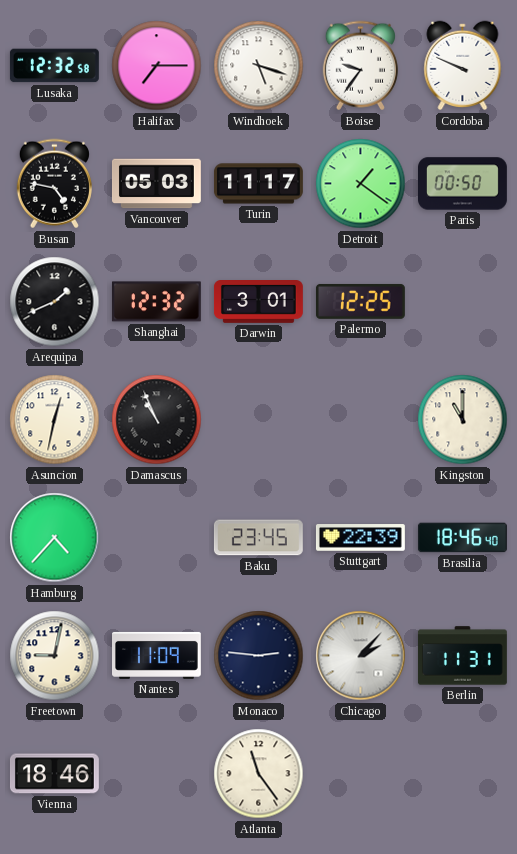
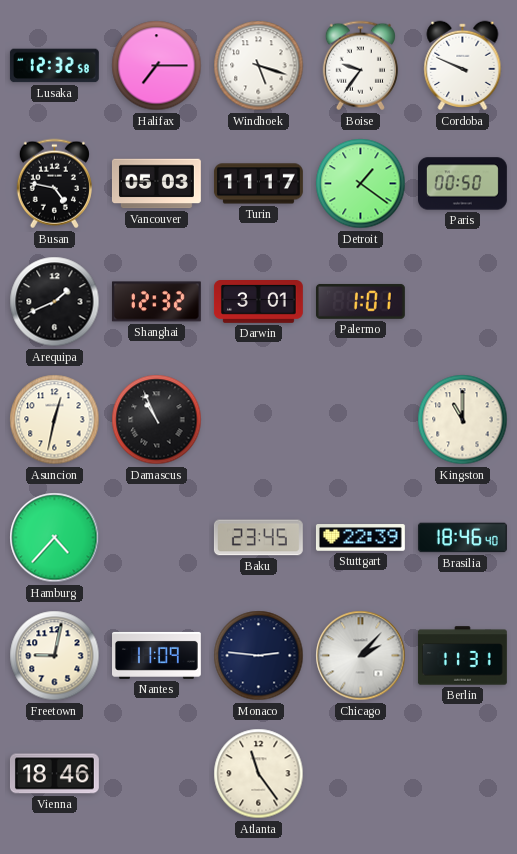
Palermo: 12:25 -> 1:01
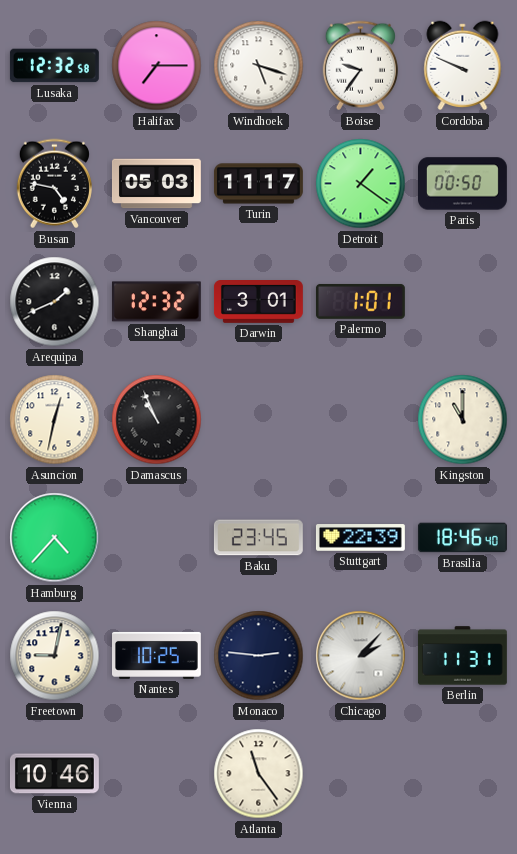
Nantes: 11:09 -> 10:25
Vienna: 18:46 -> 10:46
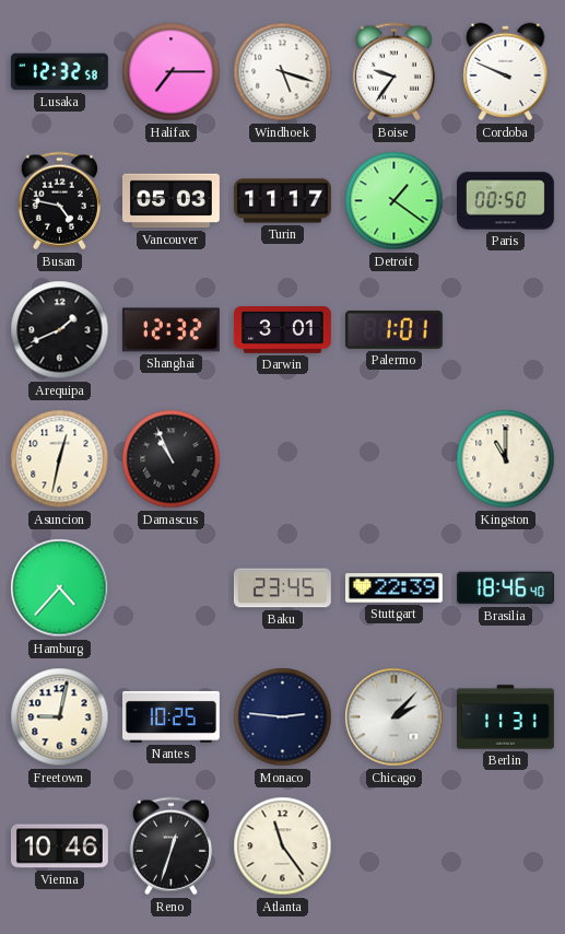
Reno: none -> 12:33
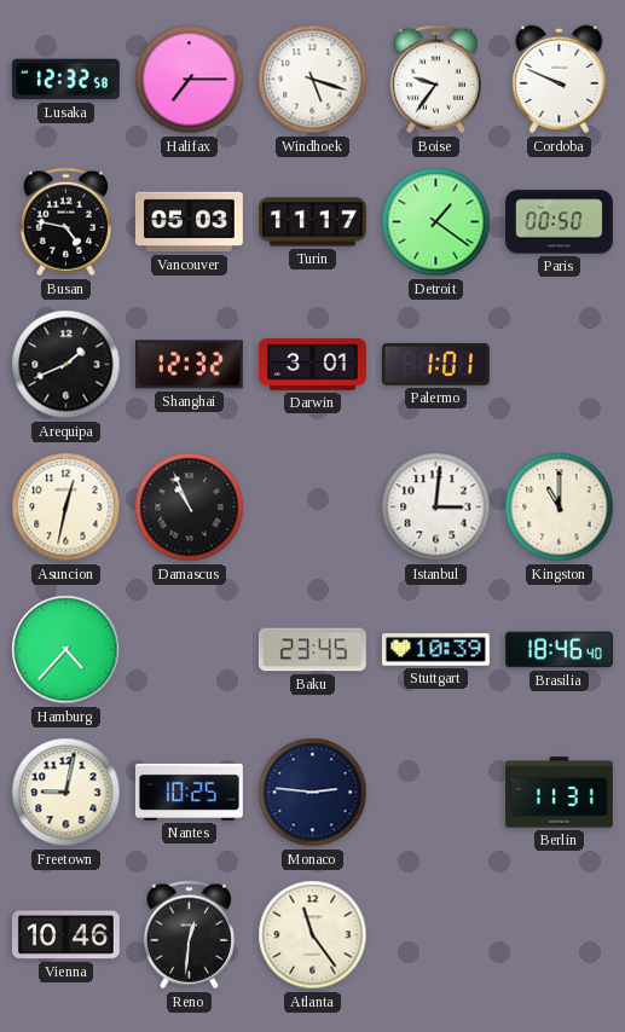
Istanbul: none -> 3:01
Stuttgart: 22:39 -> 10:39
Chicago: 2:07 -> none
Reno: 12:33 -> 12:31
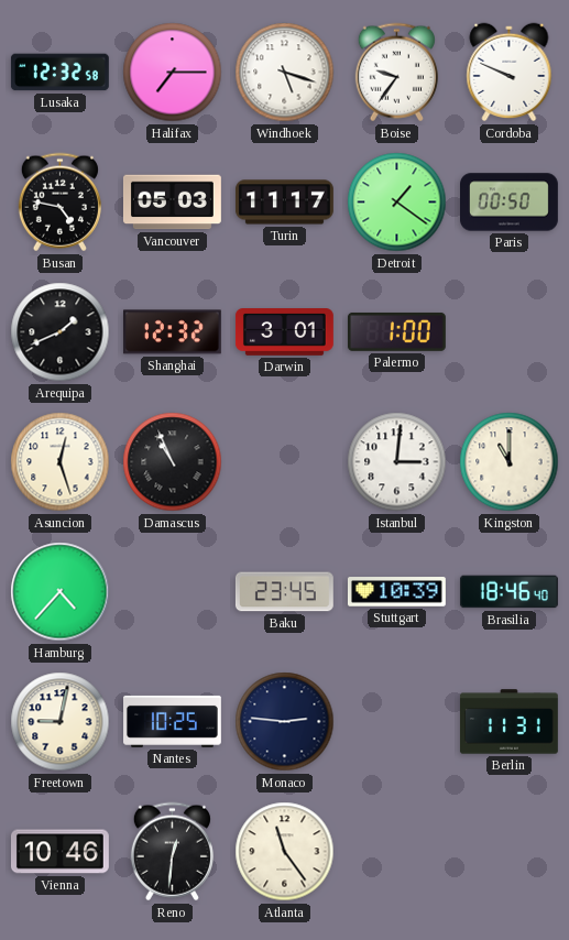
Palermo: 1:01 -> 1:00
Asuncion: 12:32 -> 12:27
